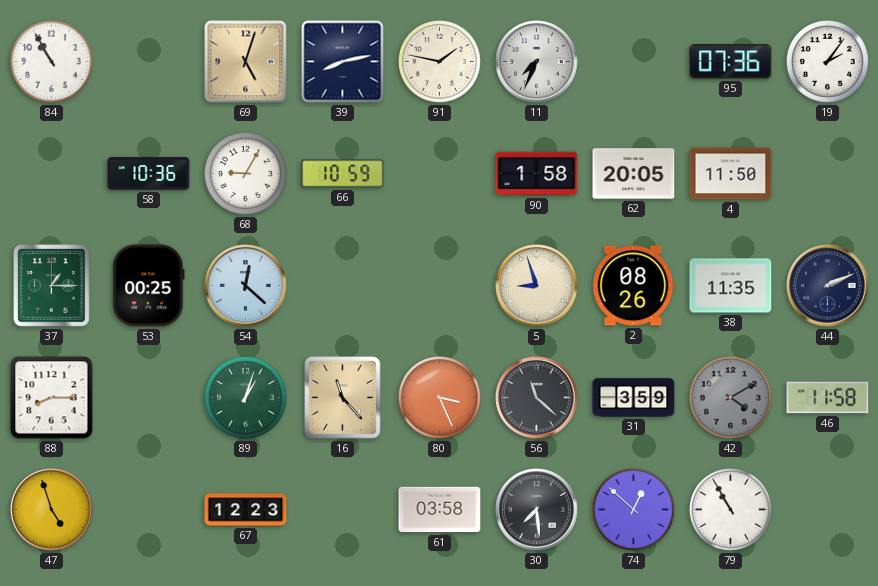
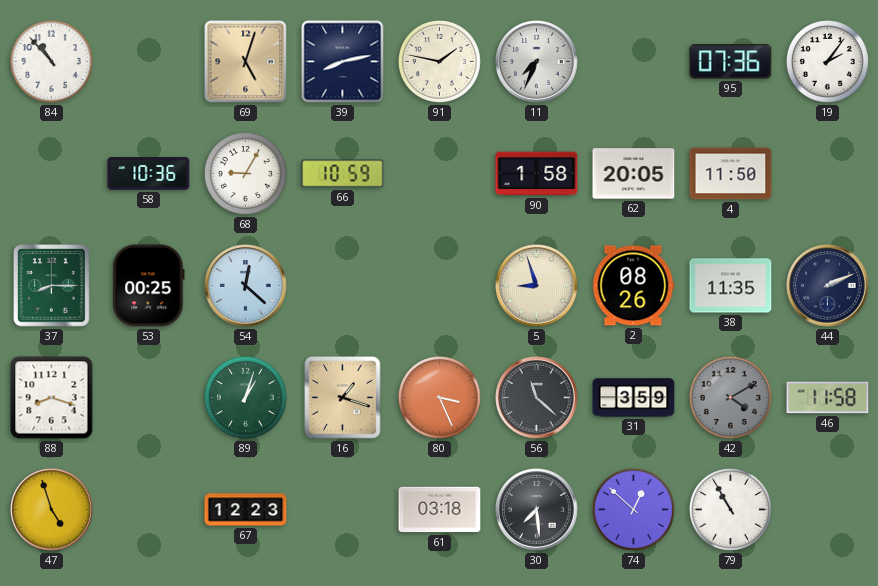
84: 10:55 -> 10:53
37: 1:15 -> 8:15
88: 8:15 -> 8:18
16: 11:23 -> 1:18
61: 03:58 -> 03:18
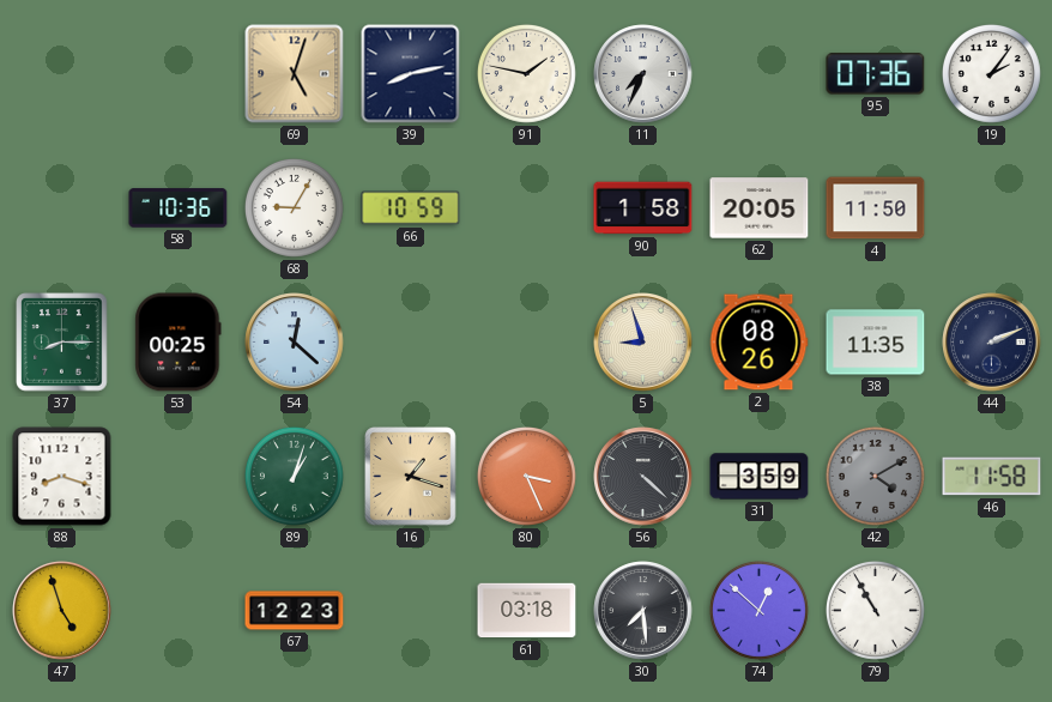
84: 10:53 -> none
56: 11:22 -> 4:22
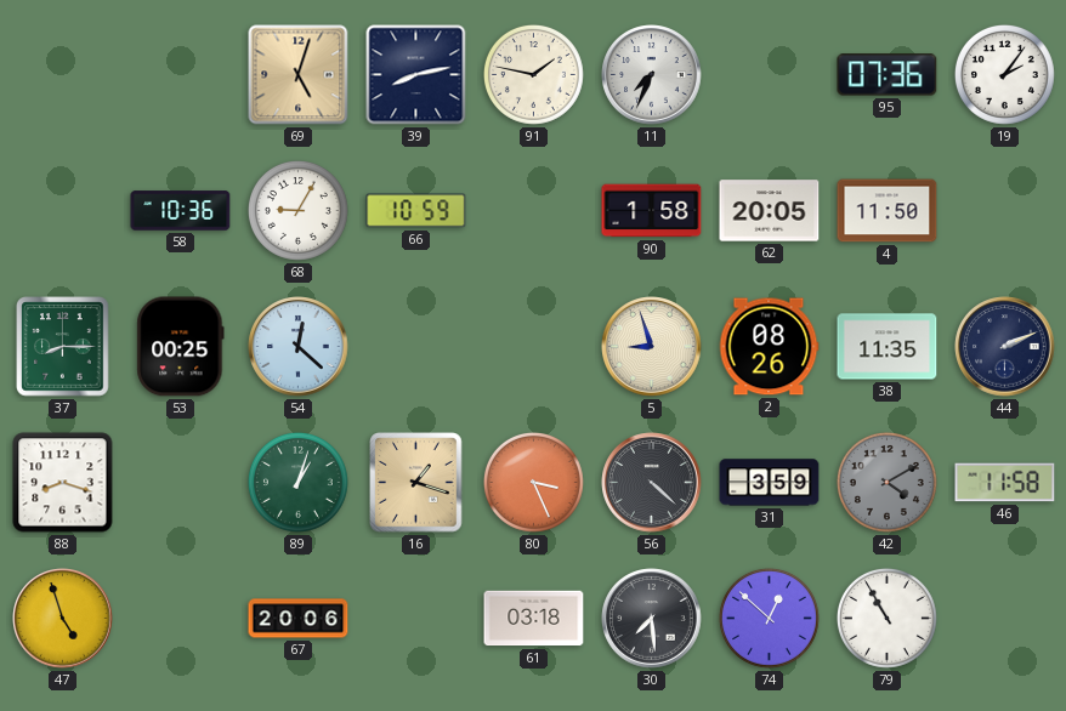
67: 12:23 -> 20:06
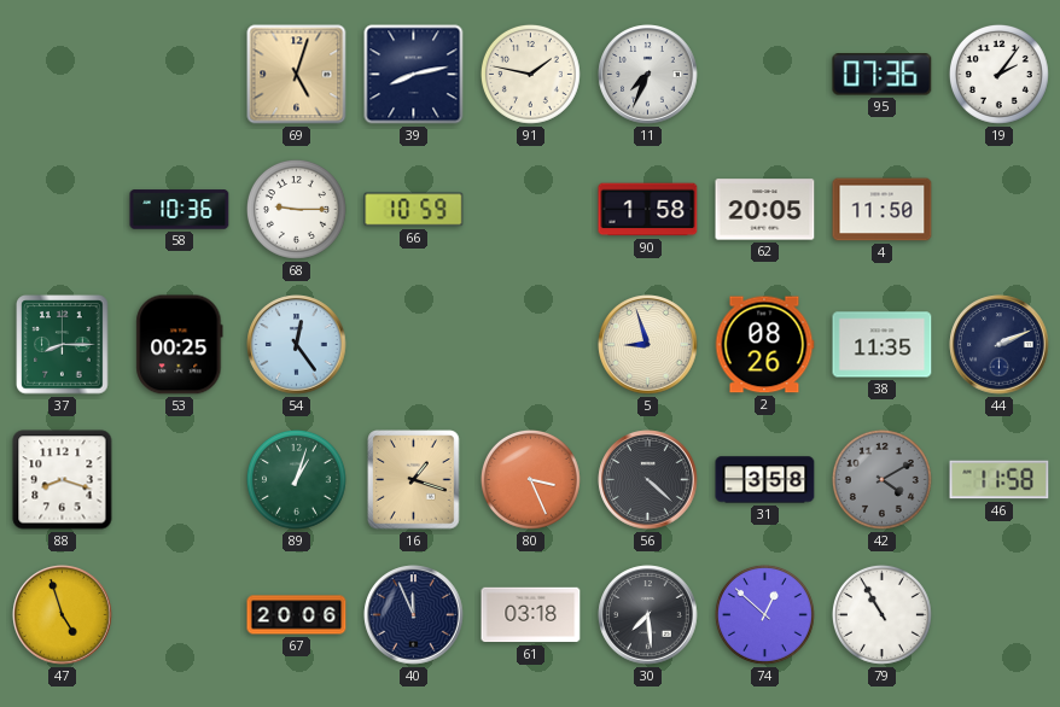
68: 9:05 -> 9:15
54: 12:22 -> 12:24
31: 3:59 -> 3:58
40: none -> 11:56
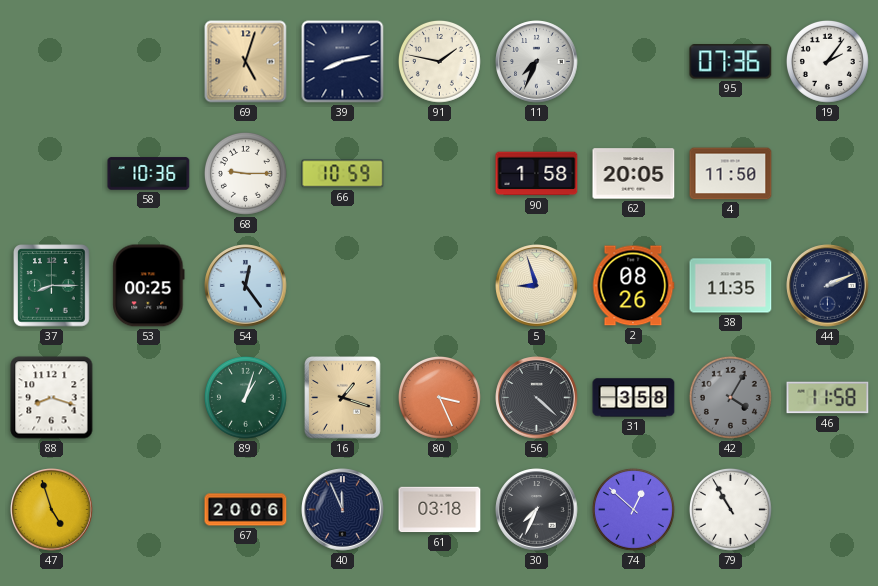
42: 4:10 -> 4:05
30: 7:29 -> 7:34
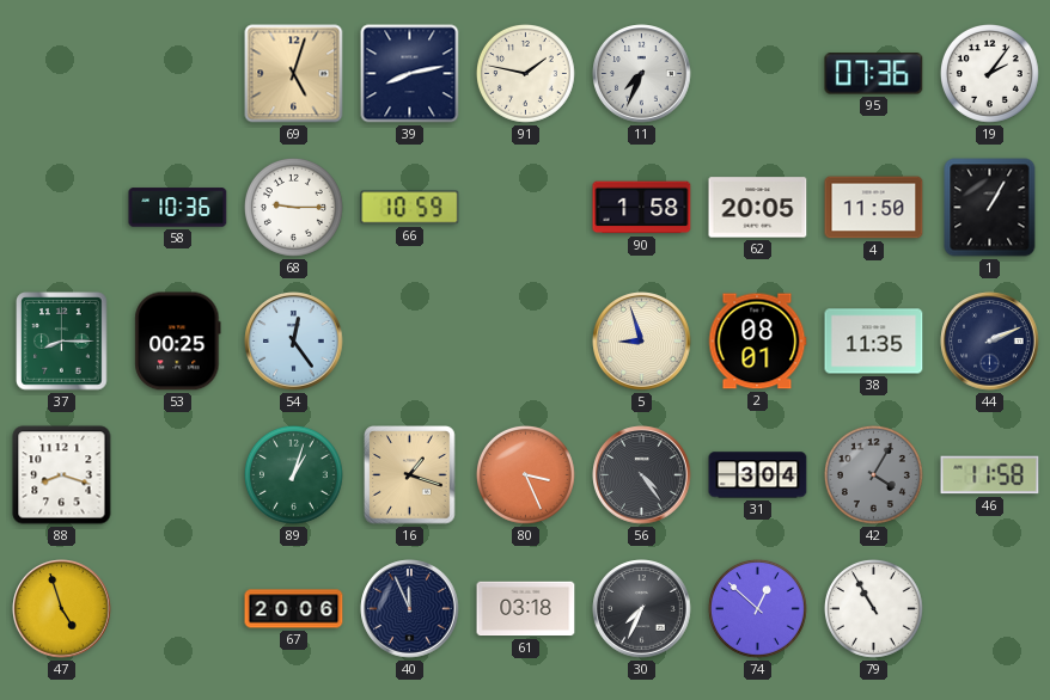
1: none -> 1:05
2: 08:26 -> 08:01
56: 4:22 -> 4:24
31: 3:58 -> 3:04
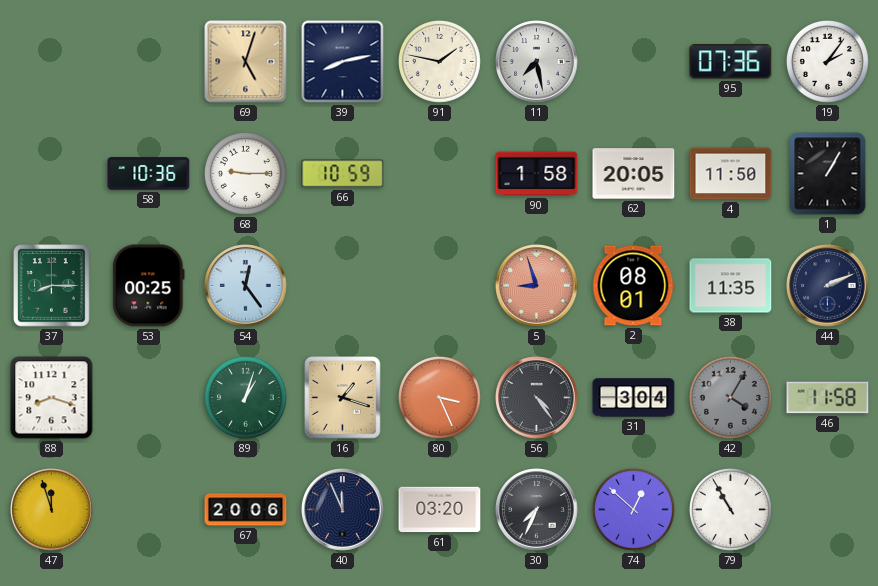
11: 7:34 -> 7:28
5 dial: cream -> salmon
47: 4:57 -> 11:57
61: 03:18 -> 03:20
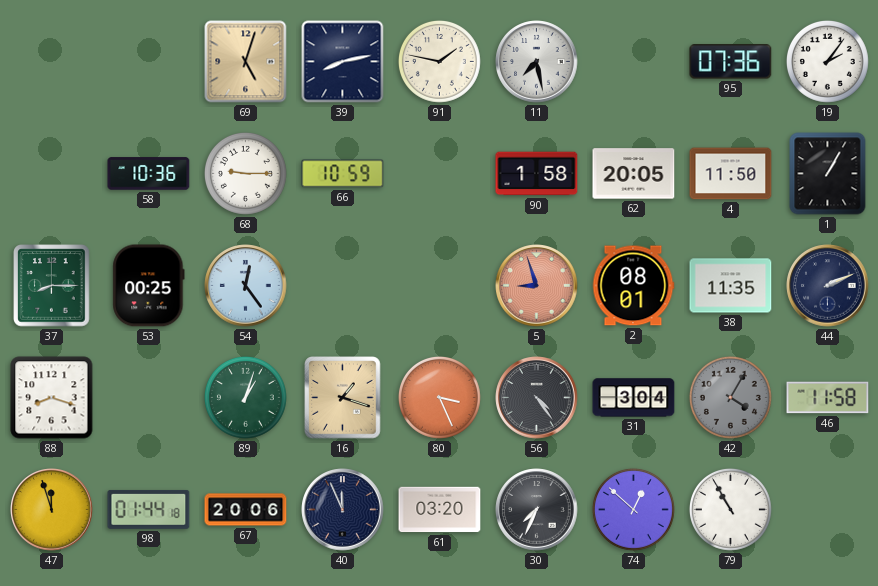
98: none -> 01:44
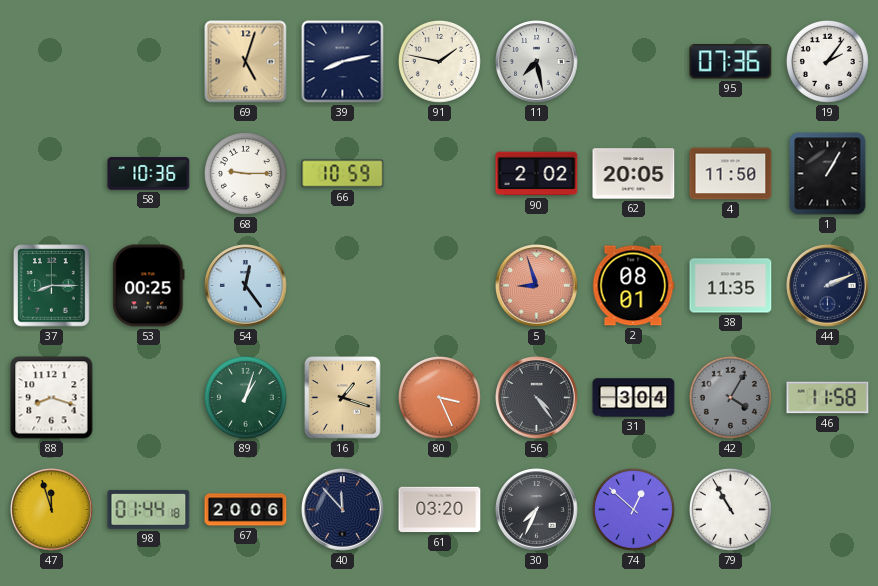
90: 1:58 -> 2:02
40: 11:56 -> 11:53
